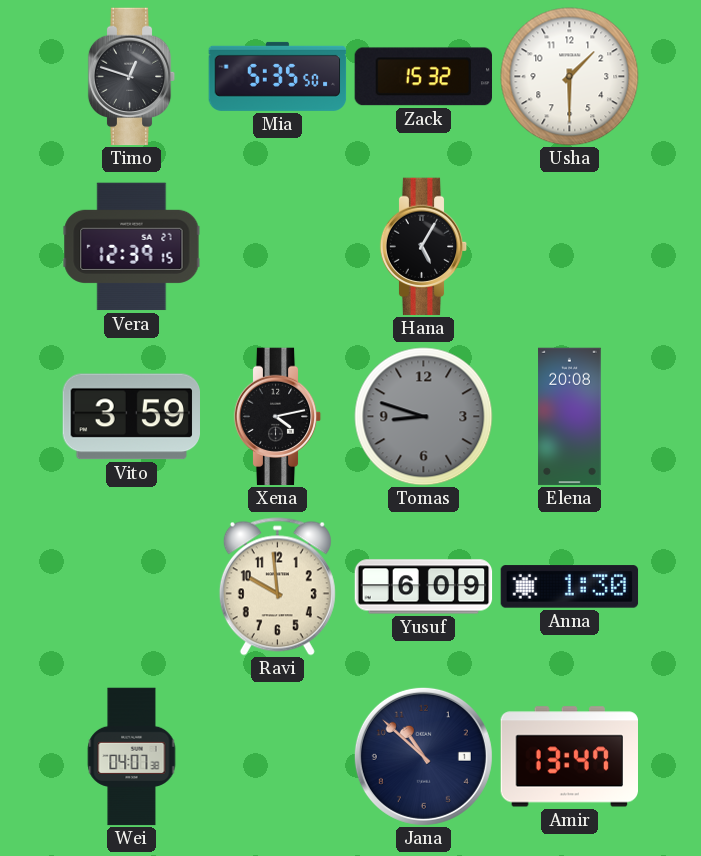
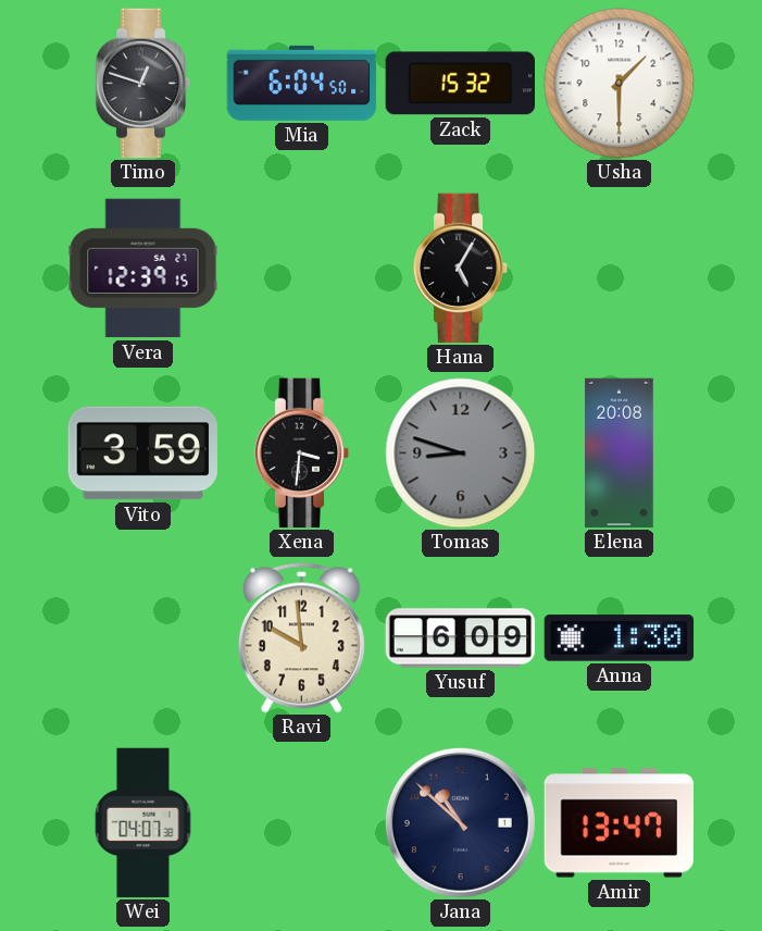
Mia: 5:35 -> 6:04
Xena: 4:13 -> 3:31
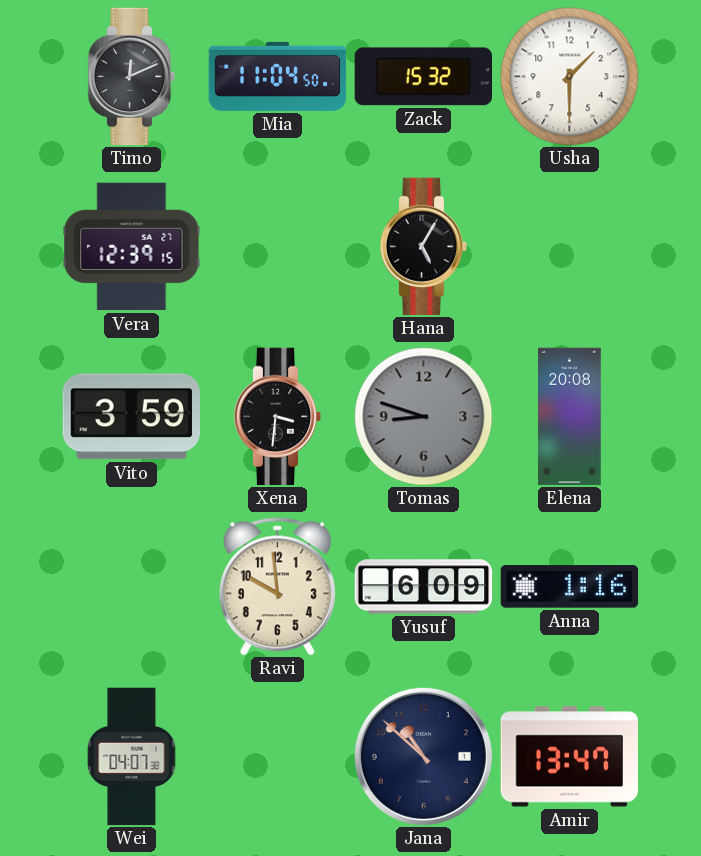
Timo: 12:48 -> 12:11
Mia: 6:04 -> 11:04
Anna: 1:30 -> 1:16
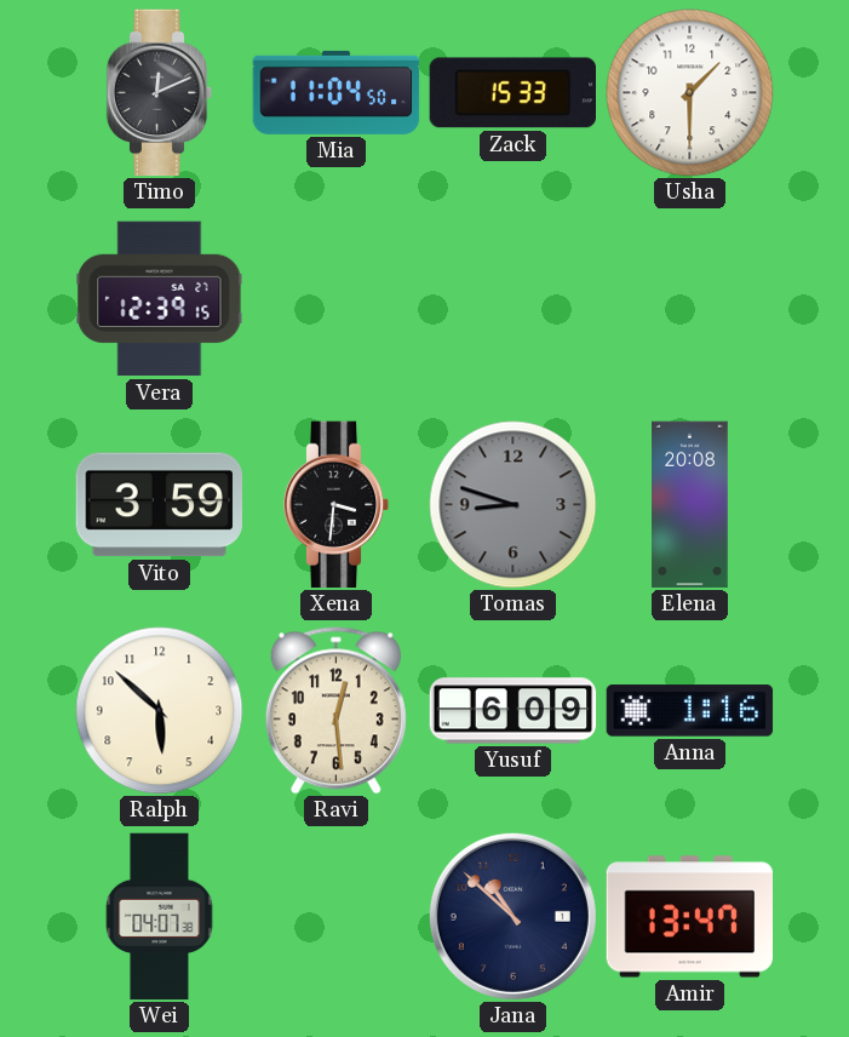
Zack: 15:32 -> 15:33
Hana: 5:05 -> none
Ralph: none -> 5:52
Ravi: 9:59 -> 12:29
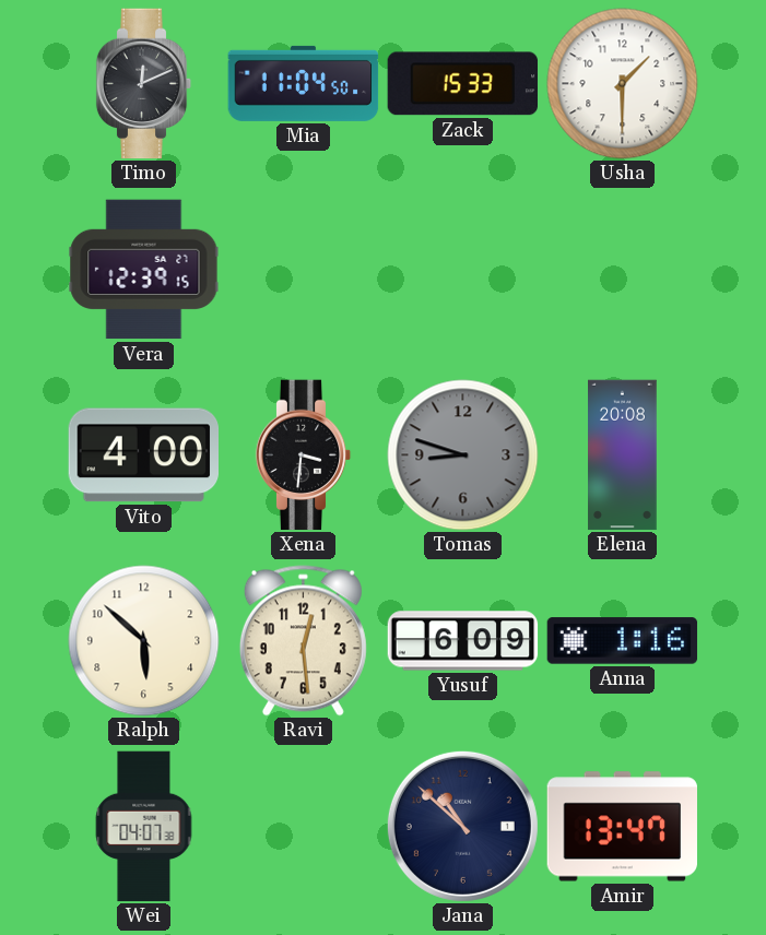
Vito: 3:59 -> 4:00
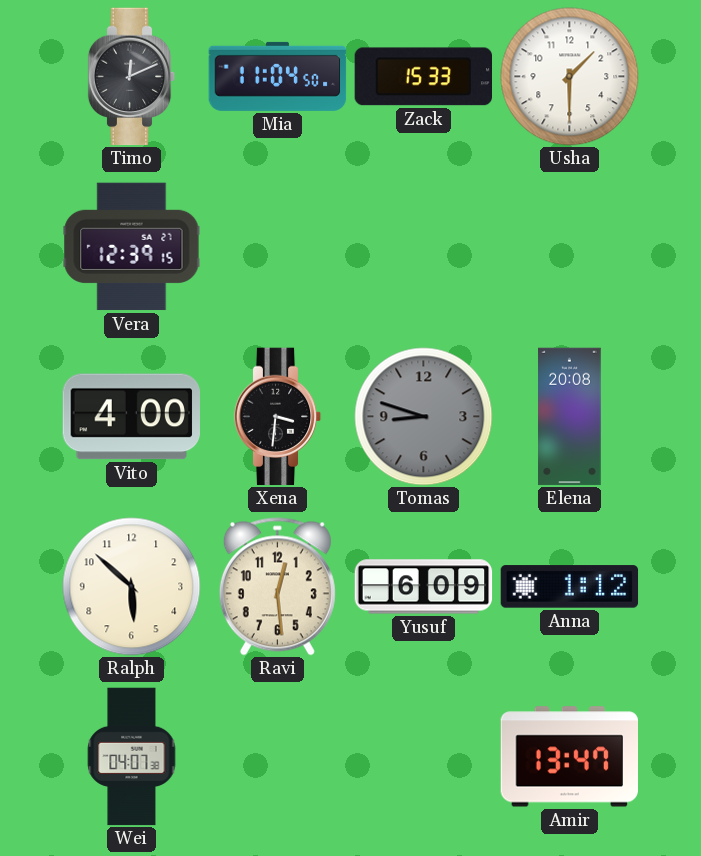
Anna: 1:16 -> 1:12
Jana: 10:52 -> none
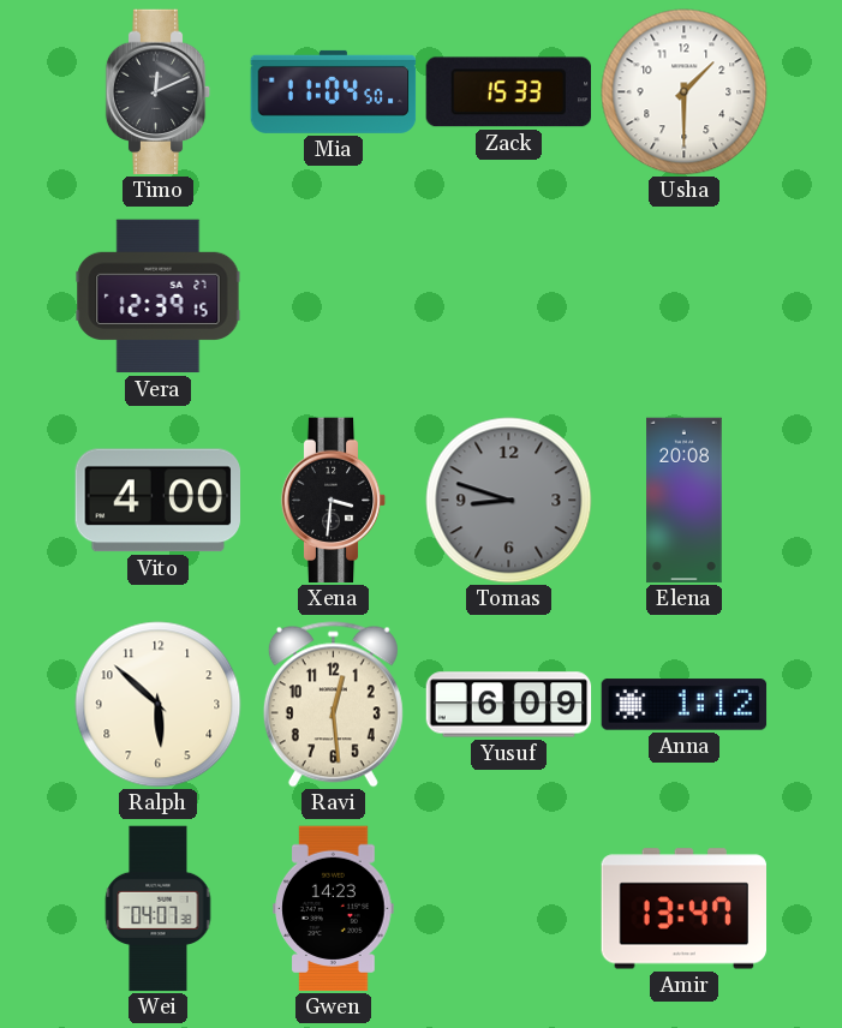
Gwen: none -> 14:23
